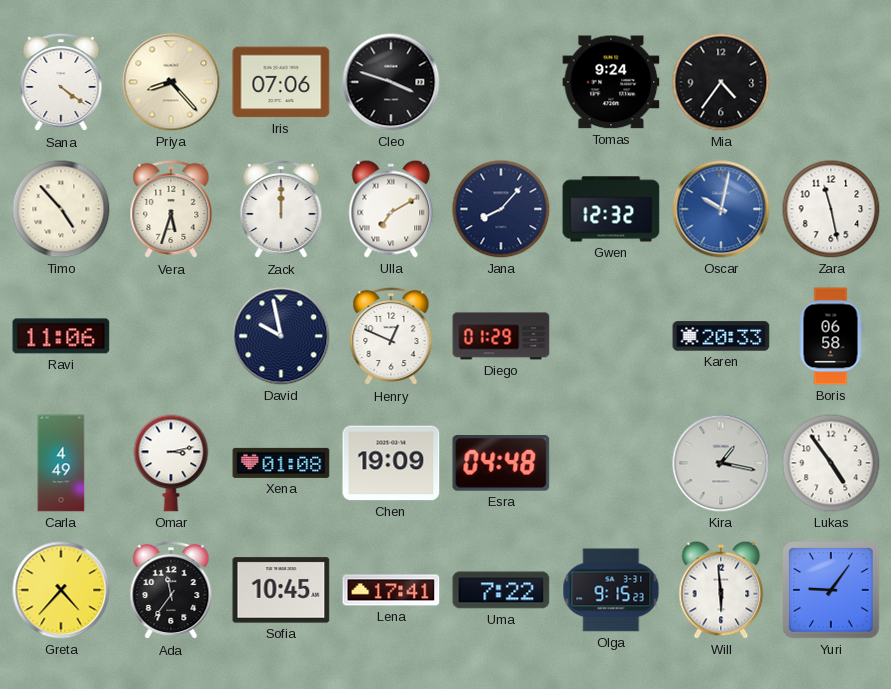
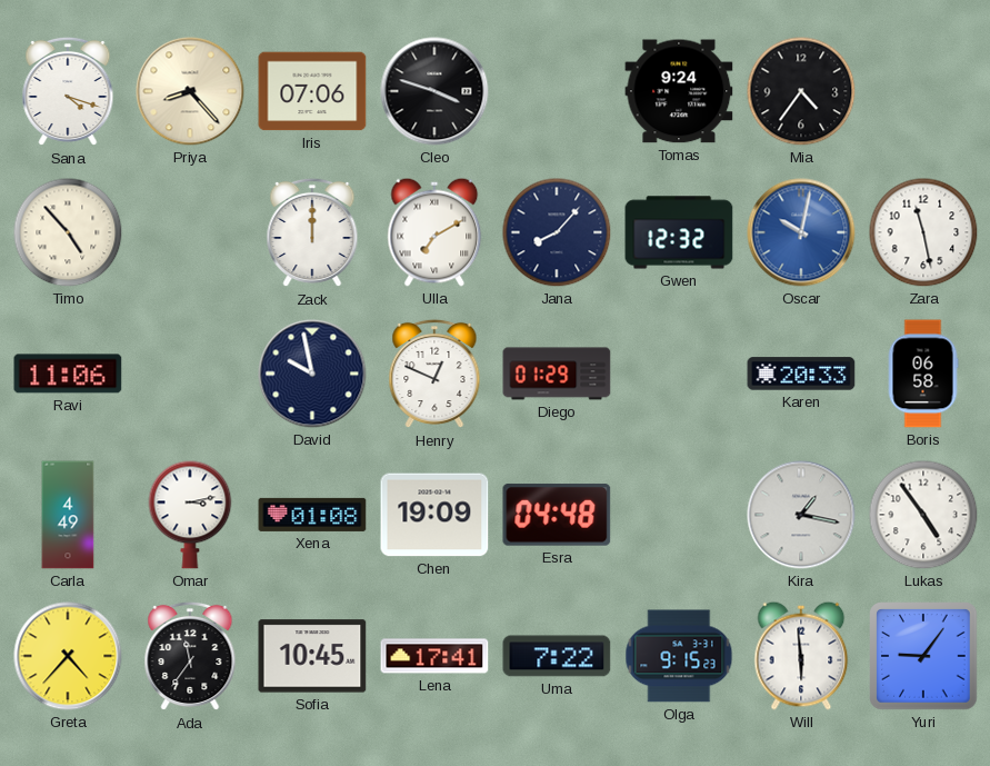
Sana: 4:21 -> 4:18
Vera: 5:33 -> none
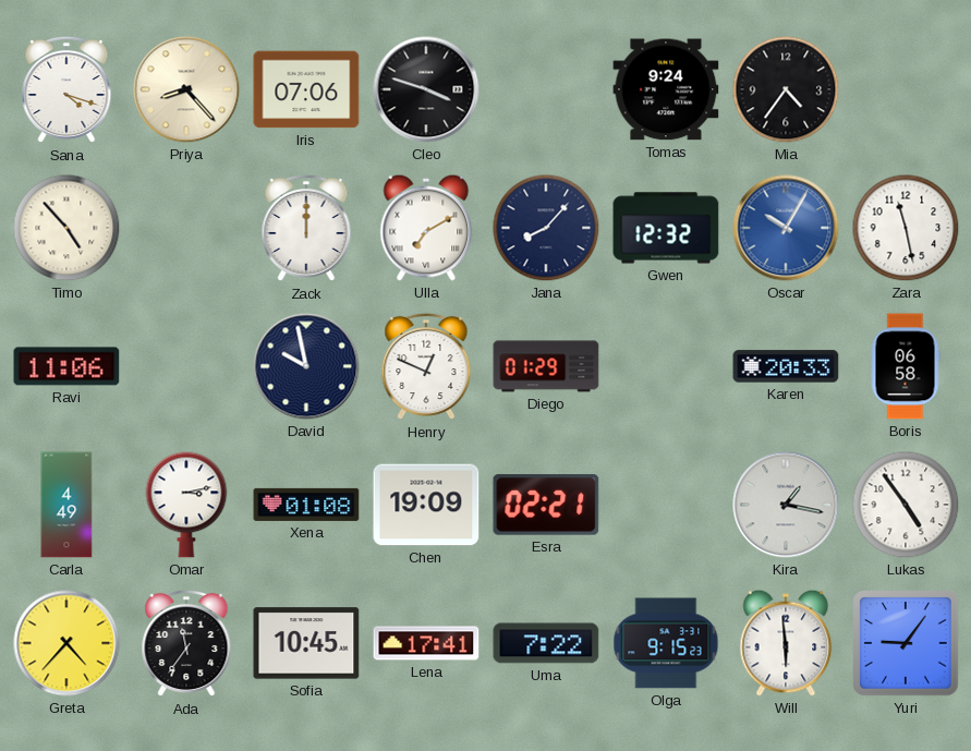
Oscar: 10:02 -> 10:05
Esra: 04:48 -> 02:21
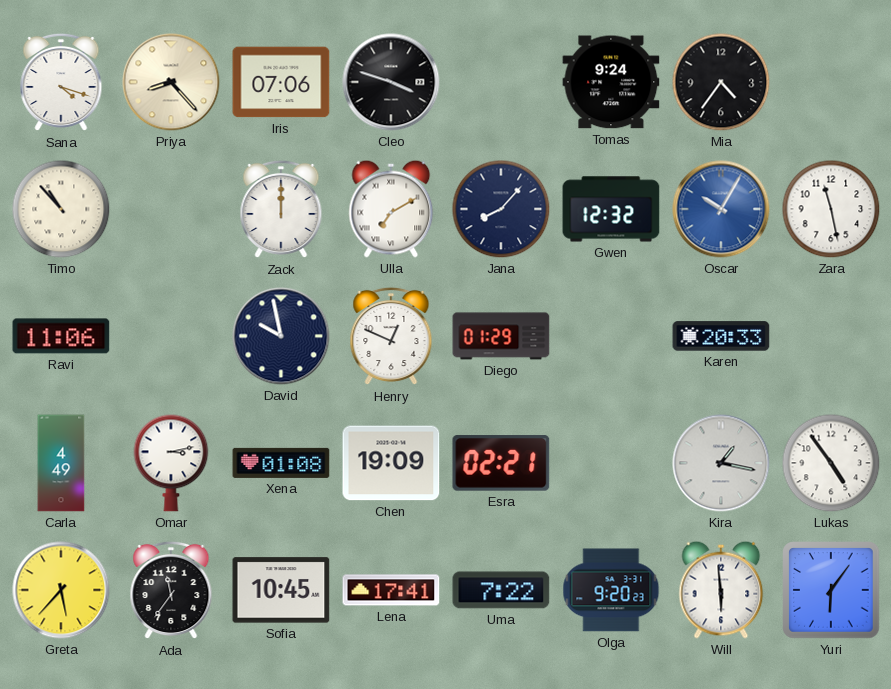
Timo: 4:53 -> 10:53
Boris: 06:58 -> none
Greta: 4:37 -> 5:37
Olga: 9:15 -> 9:20
Yuri: 9:06 -> 6:06
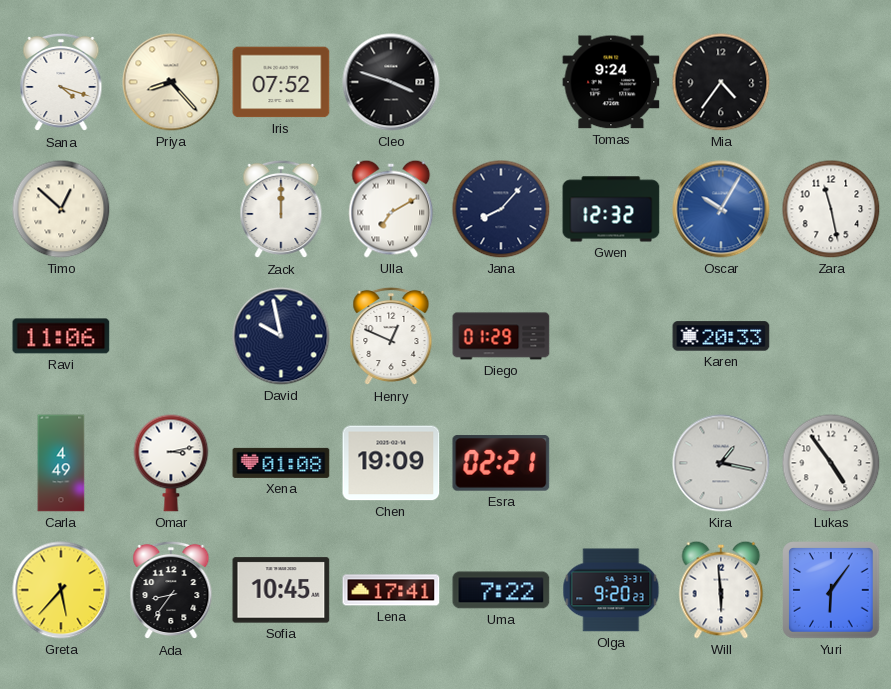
Iris: 07:06 -> 07:52
Timo: 10:53 -> 12:52
Ada: 11:36 -> 8:36
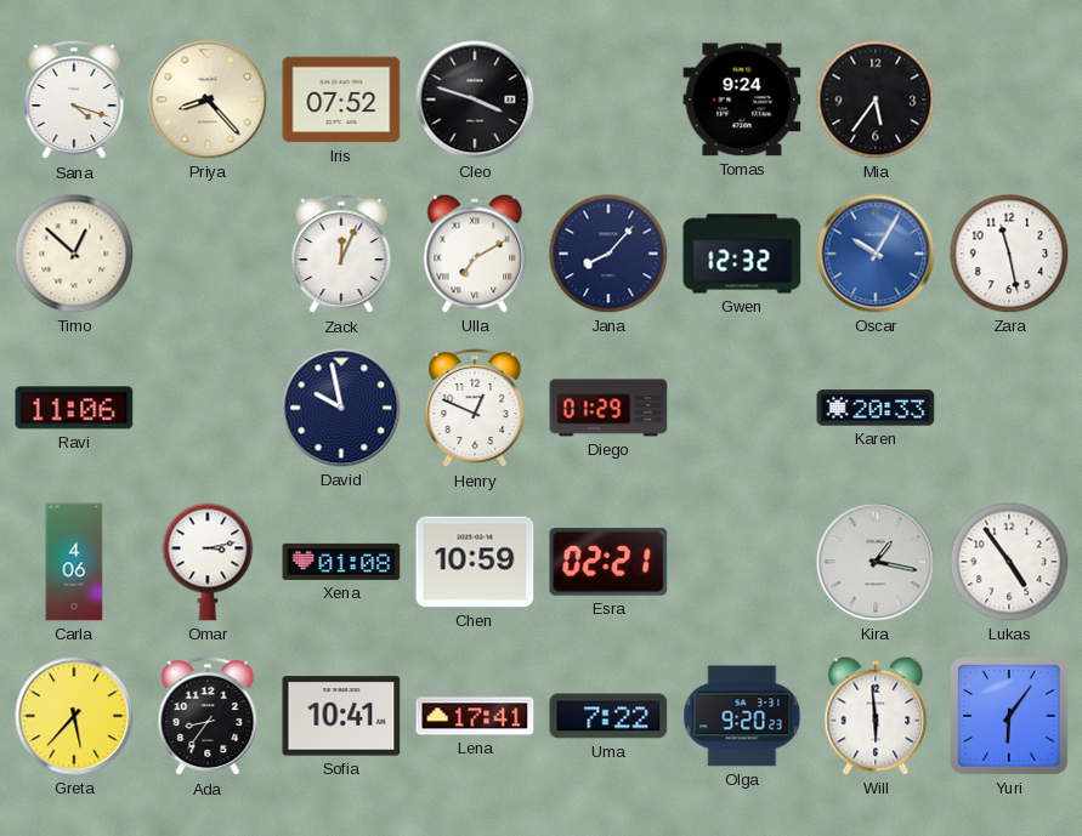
Mia: 4:36 -> 5:36
Zack: 12:00 -> 12:04
Carla: 4:49 -> 4:06
Chen: 19:09 -> 10:59
Sofia: 10:45 -> 10:41
